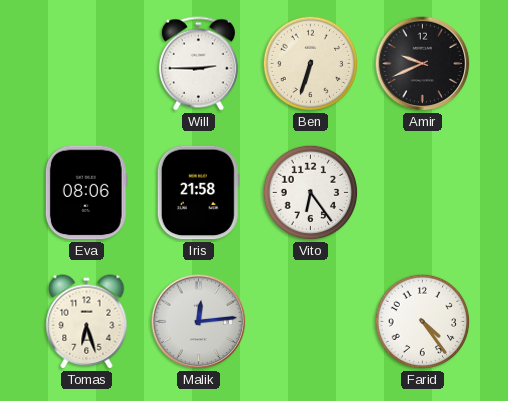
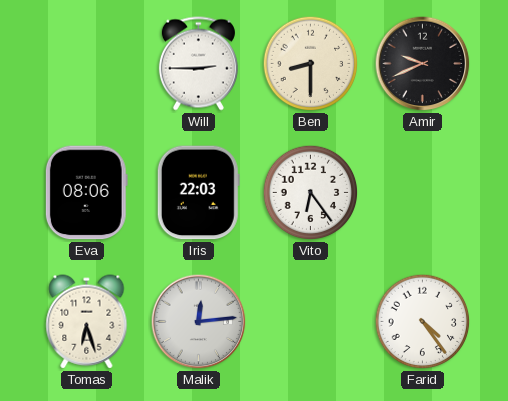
Ben: 6:33 -> 8:30
Iris: 21:58 -> 22:03
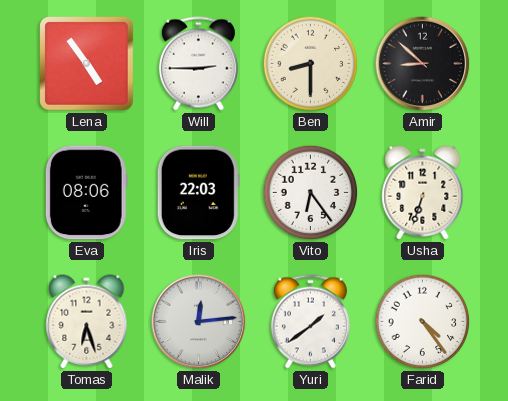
Lena: none -> 4:54
Amir: 9:41 -> 8:52
Usha: none -> 6:33
Yuri: none -> 1:39
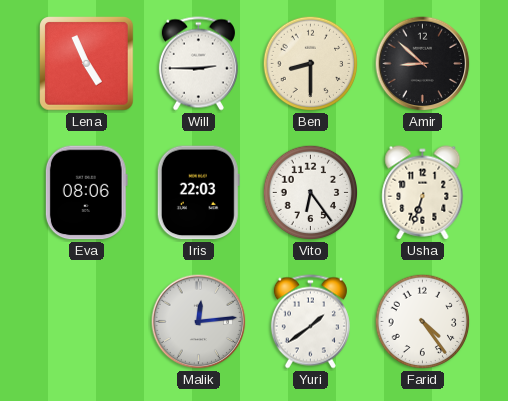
Lena: 4:54 -> 4:56
Tomas: 6:27 -> none
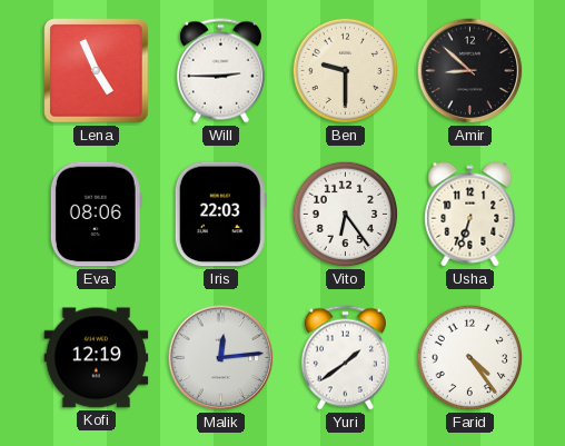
Ben: 8:30 -> 9:30
Kofi: none -> 12:19
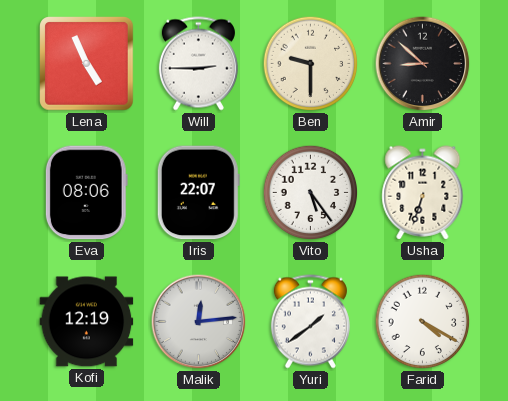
Iris: 22:03 -> 22:07
Vito: 6:24 -> 5:24
Farid: 4:24 -> 4:20
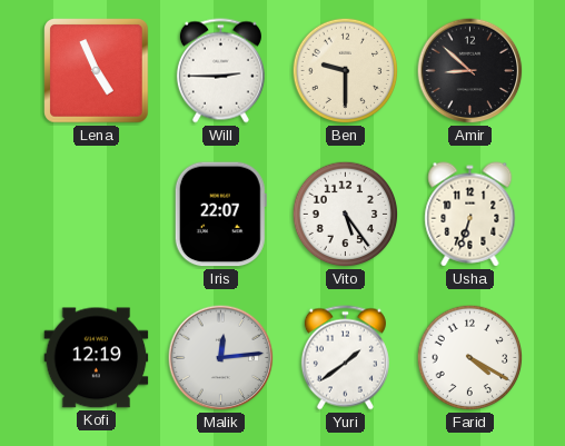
Eva: 08:06 -> none
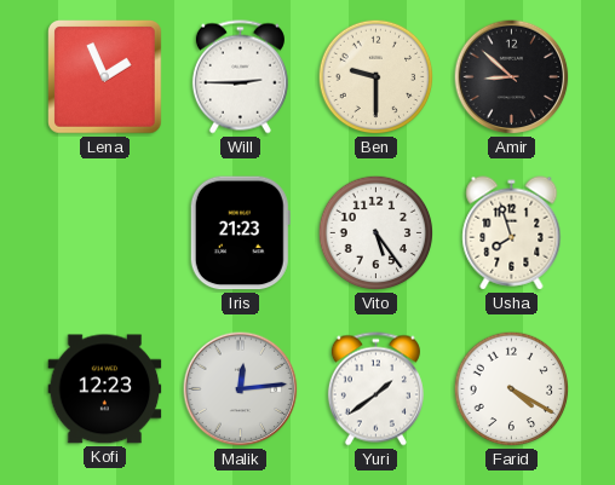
Lena: 4:56 -> 1:56
Iris: 22:07 -> 21:23
Usha: 6:33 -> 7:57
Kofi: 12:19 -> 12:23
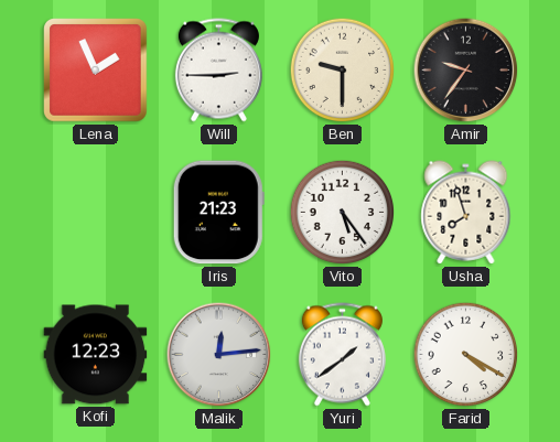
Amir: 8:52 -> 9:36
